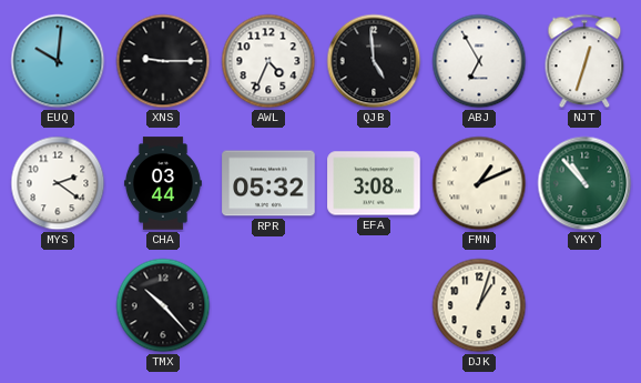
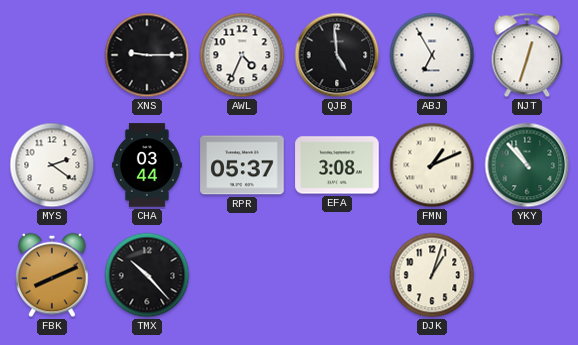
EUQ: 10:01 -> none
RPR: 05:32 -> 05:37
FBK: none -> 8:11
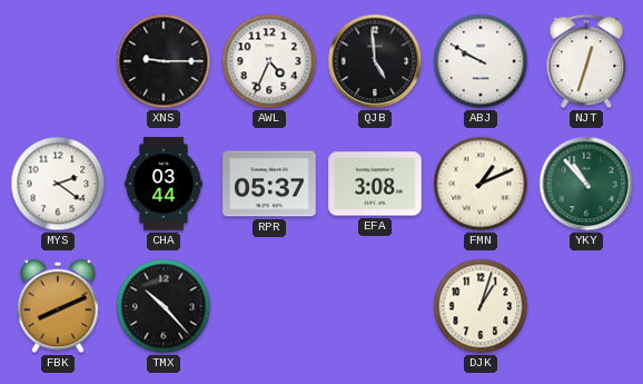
ABJ: 6:55 -> 9:50
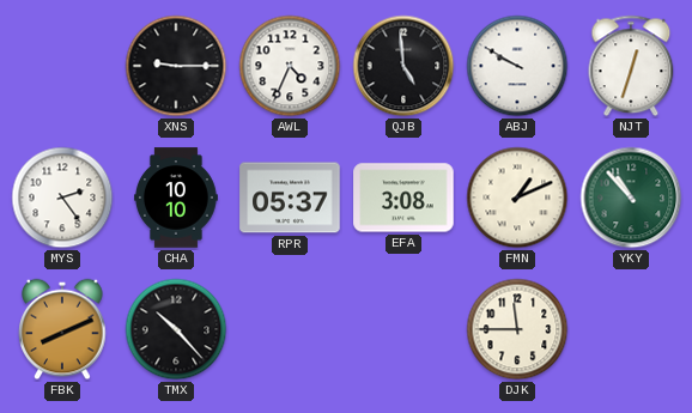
MYS: 2:21 -> 2:24
CHA: 03:44 -> 10:10
DJK: 1:03 -> 11:45
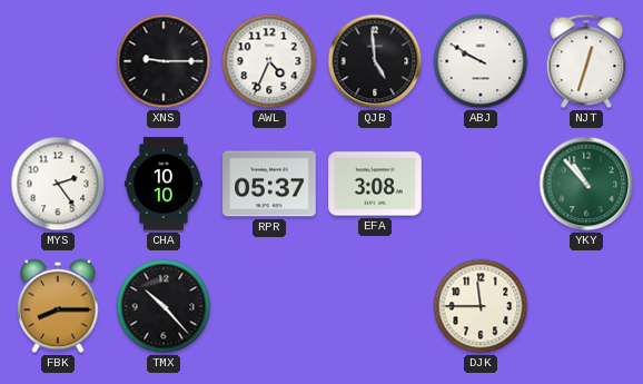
FMN: 1:11 -> none
FBK: 8:11 -> 8:15
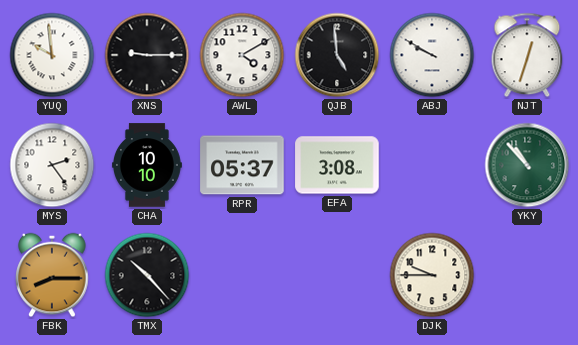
YUQ: none -> 9:59
AWL: 4:34 -> 4:10
DJK: 11:45 -> 9:45
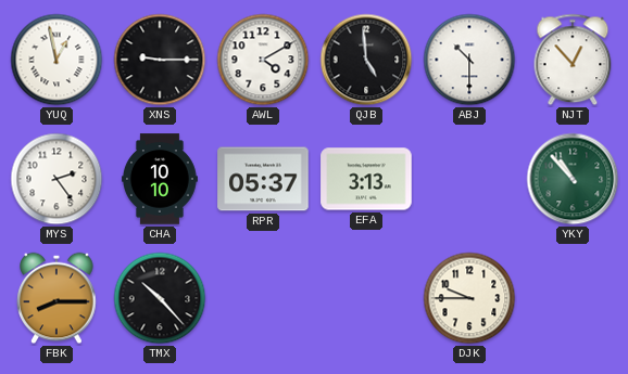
YUQ: 9:59 -> 12:58
ABJ: 9:50 -> 10:30
NJT: 12:33 -> 12:53
EFA: 3:08 -> 3:13
